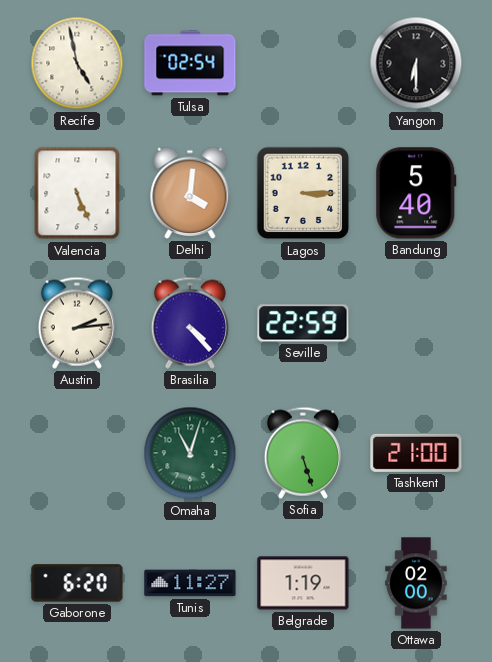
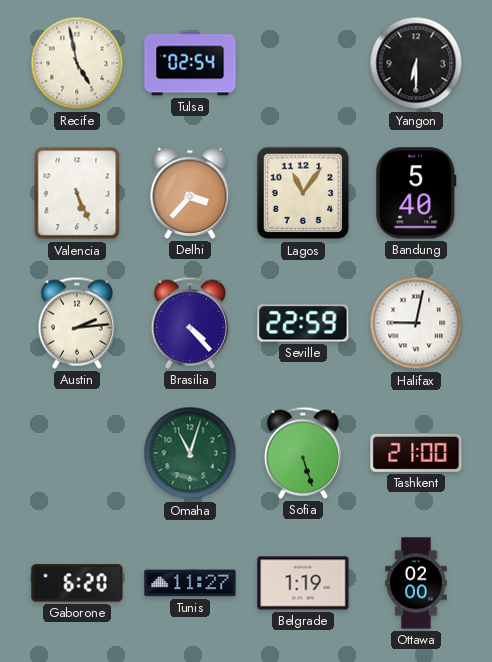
Delhi: 4:01 -> 3:37
Lagos: 3:15 -> 11:06
Halifax: none -> 9:02
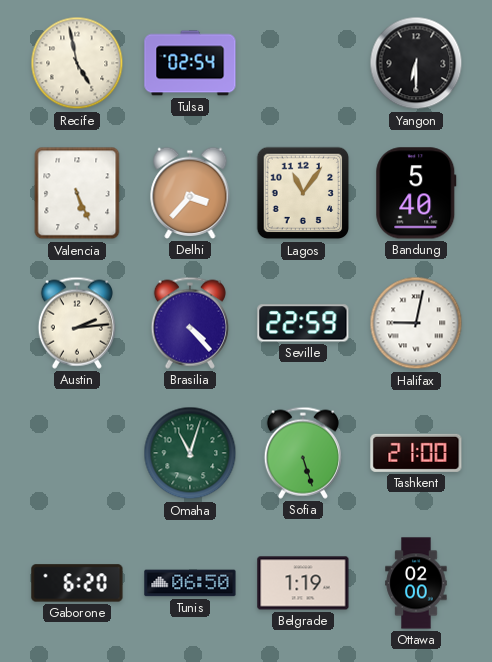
Tunis: 11:27 -> 06:50
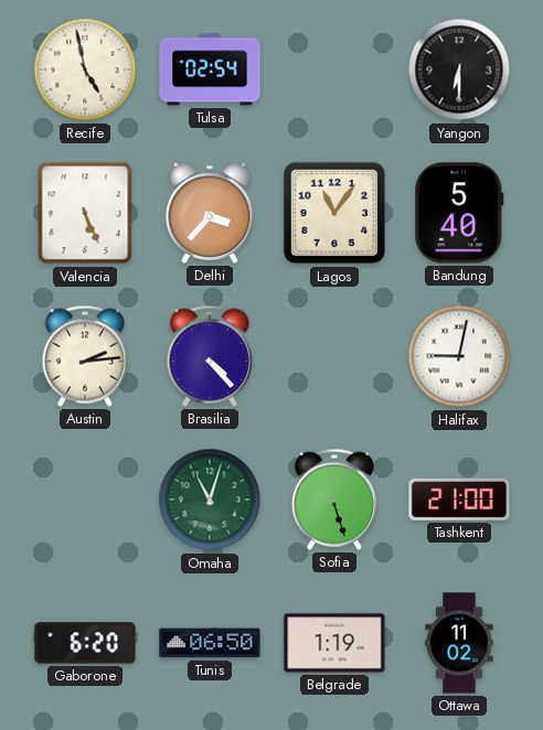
Seville: 22:59 -> none
Ottawa: 02:00 -> 11:02
